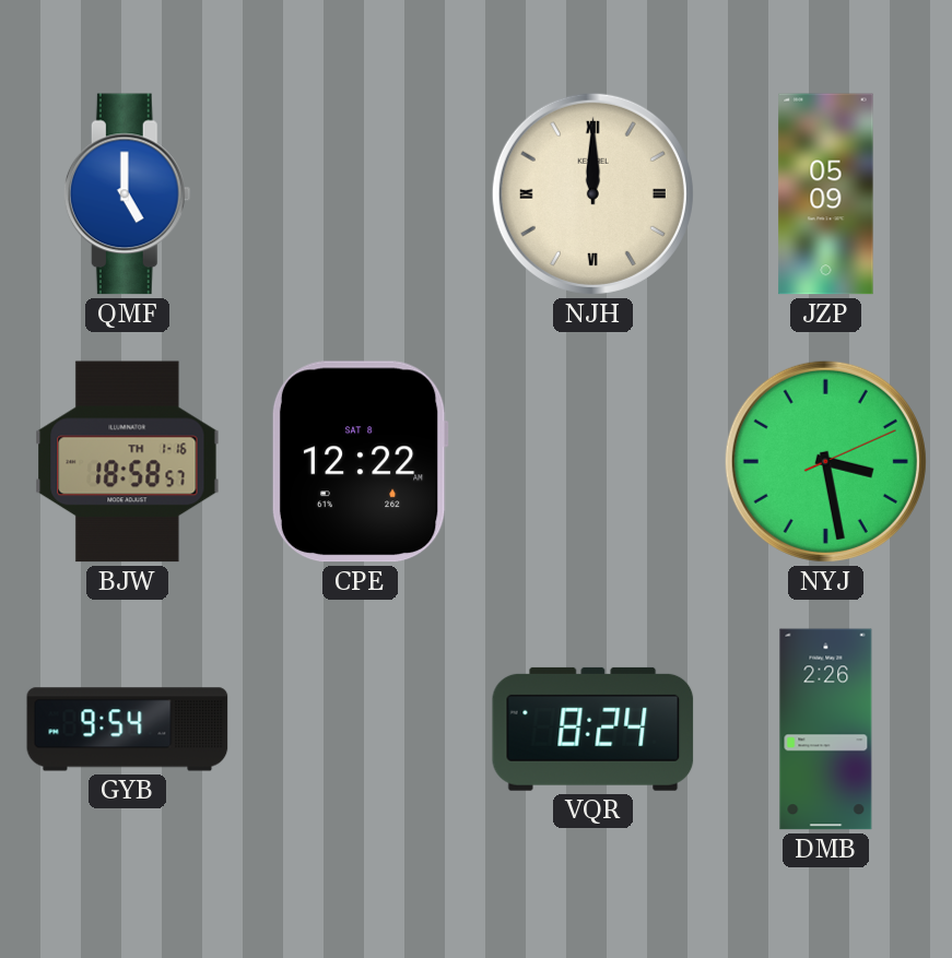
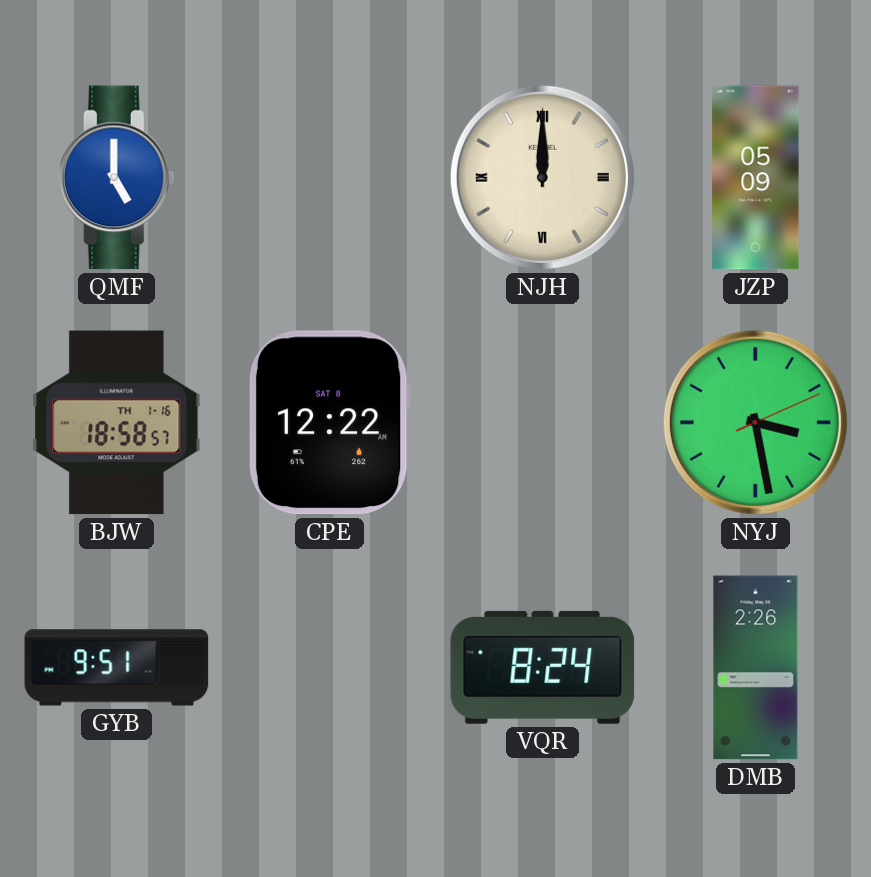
GYB: 9:54 -> 9:51
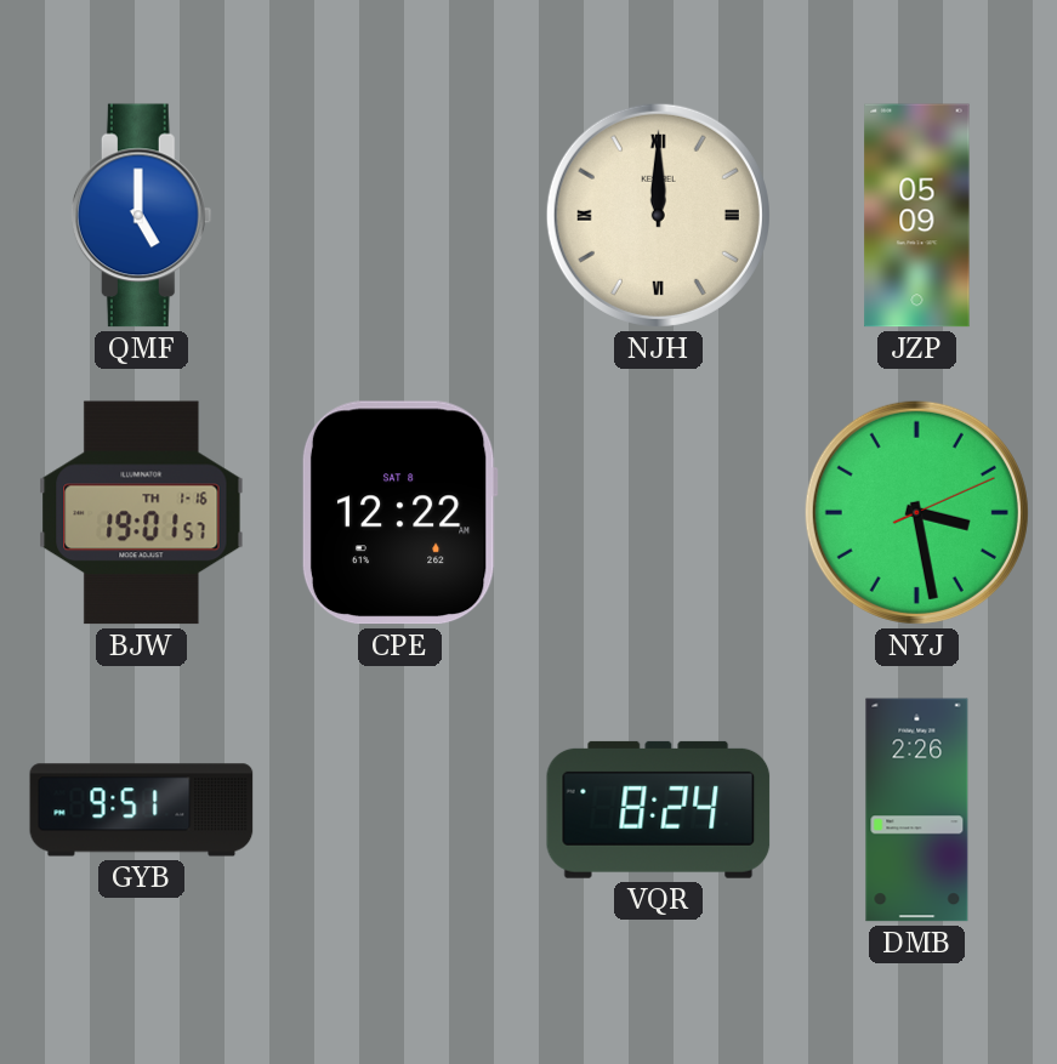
BJW: 18:58 -> 19:01
